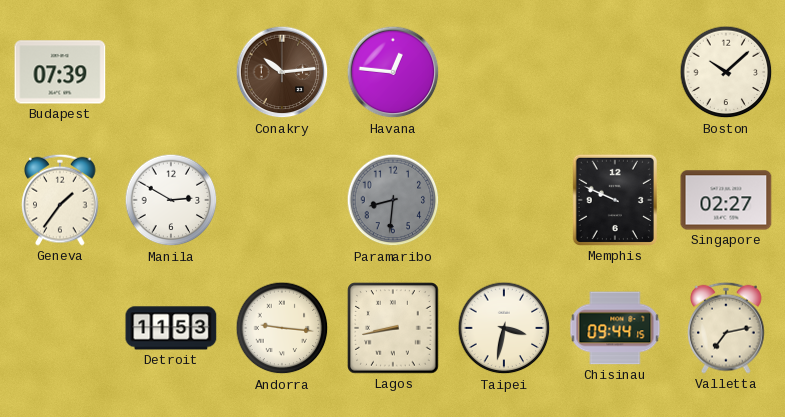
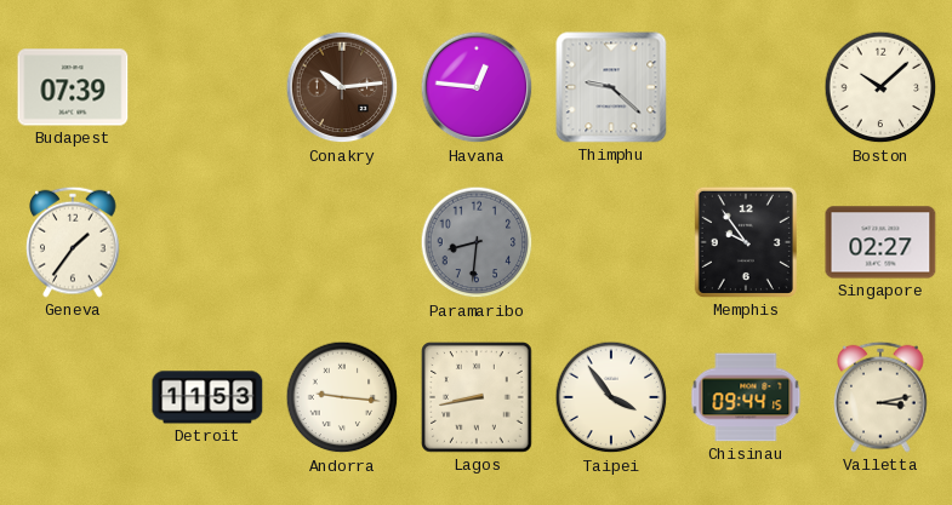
Thimphu: none -> 9:22
Manila: 2:50 -> none
Memphis: 9:49 -> 9:54
Taipei: 3:32 -> 3:54
Valletta: 7:13 -> 3:13
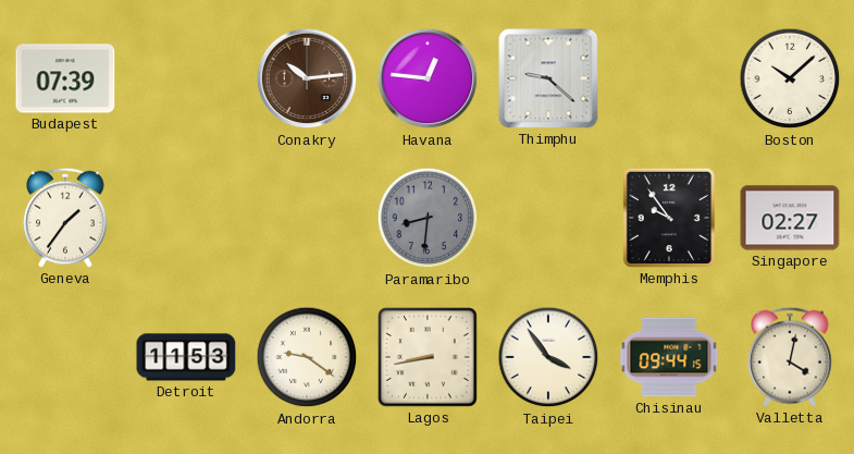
Andorra: 9:16 -> 9:21
Valletta: 3:13 -> 4:02
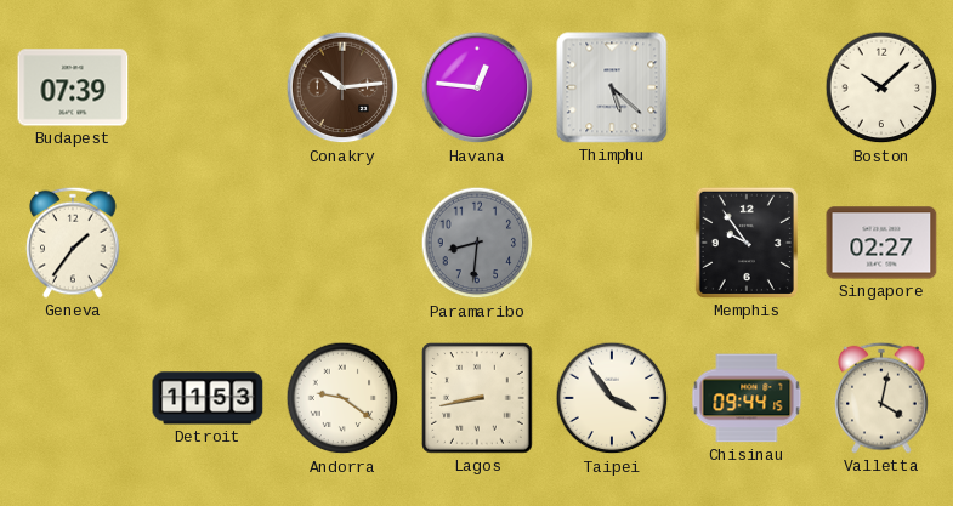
Thimphu: 9:22 -> 5:22
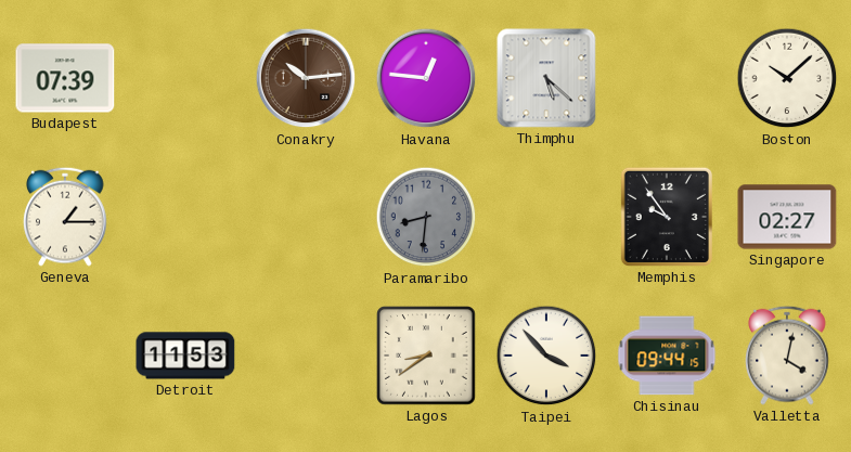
Geneva: 1:36 -> 1:15
Andorra: 9:21 -> none
Lagos: 8:43 -> 8:39
Taipei: 3:54 -> 3:53
